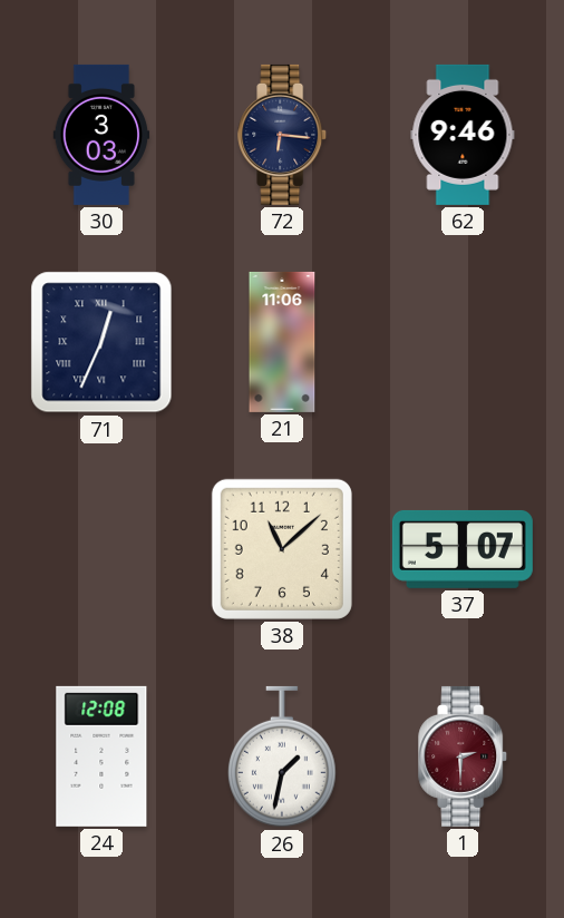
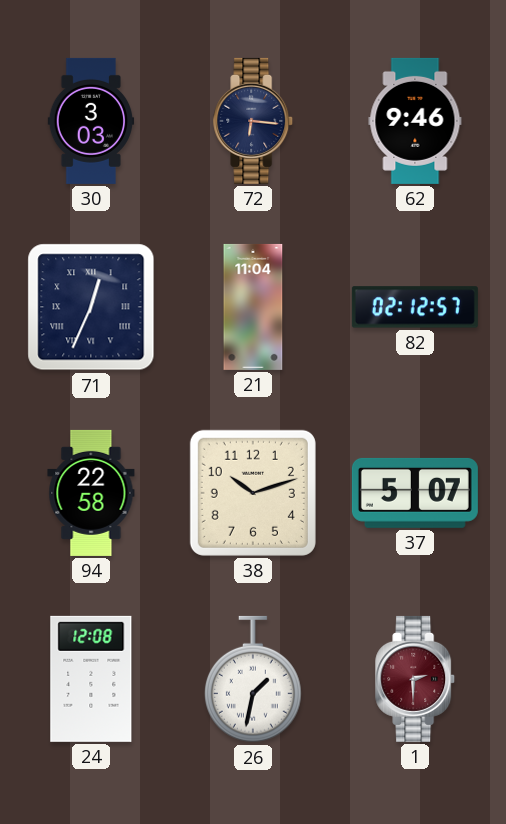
21: 11:06 -> 11:04
82: none -> 02:12
94: none -> 22:58
38: 11:08 -> 10:12
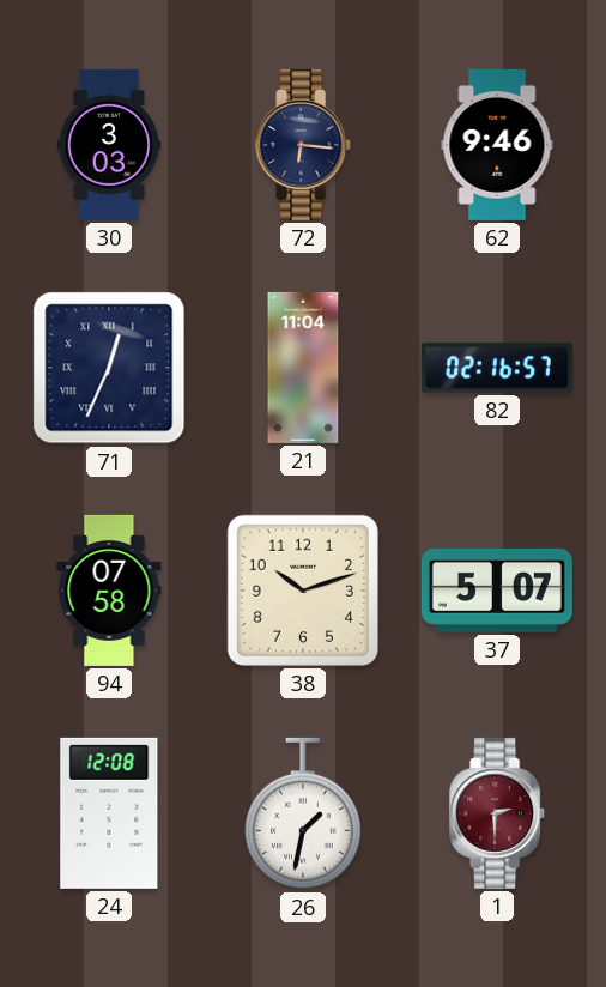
82: 02:12 -> 02:16
94: 22:58 -> 07:58
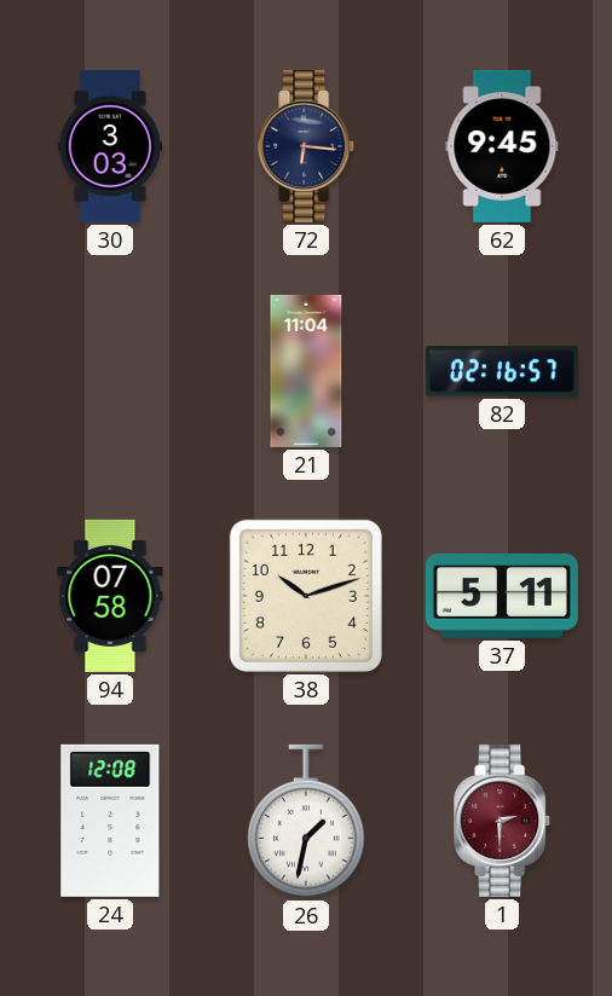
62: 9:46 -> 9:45
71: 12:34 -> none
37: 5:07 -> 5:11
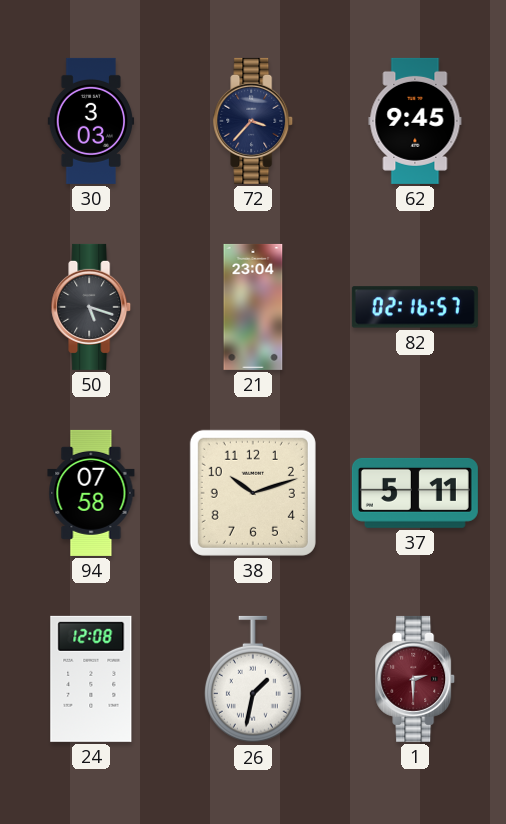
72: 6:16 -> 3:37
50: none -> 5:18
21: 11:04 -> 23:04
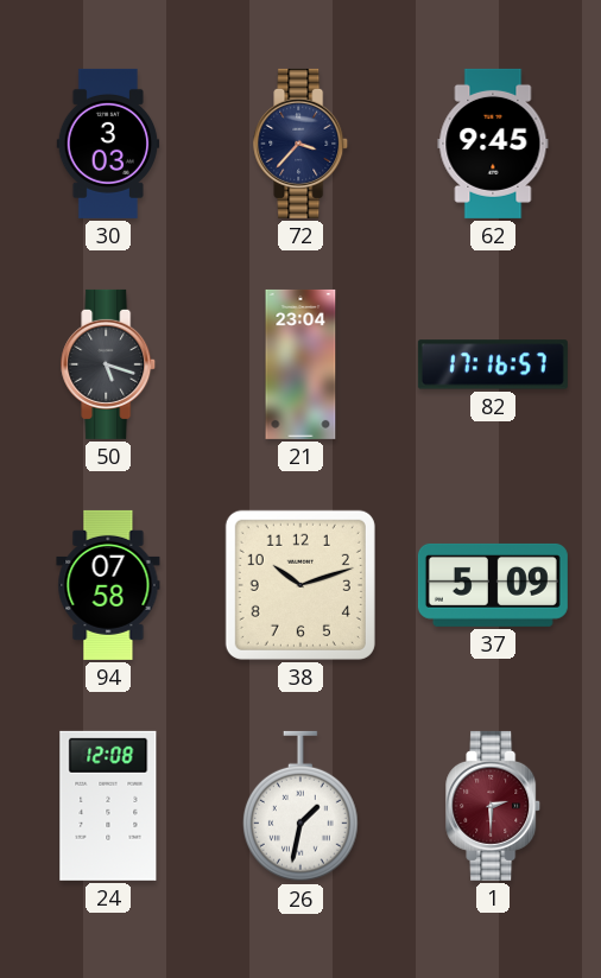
82: 02:16 -> 17:16
37: 5:11 -> 5:09
